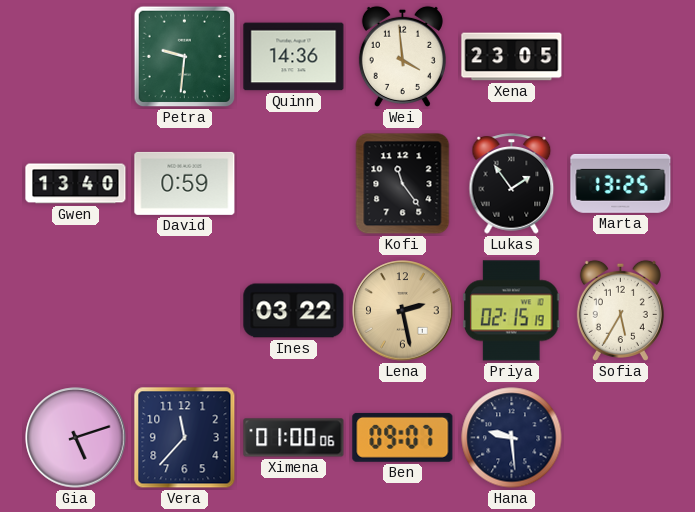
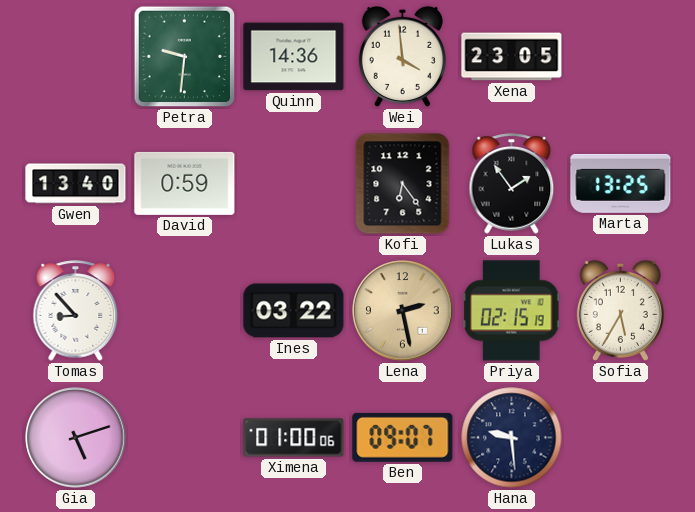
Kofi: 11:24 -> 6:24
Tomas: none -> 8:53
Vera: 11:37 -> none
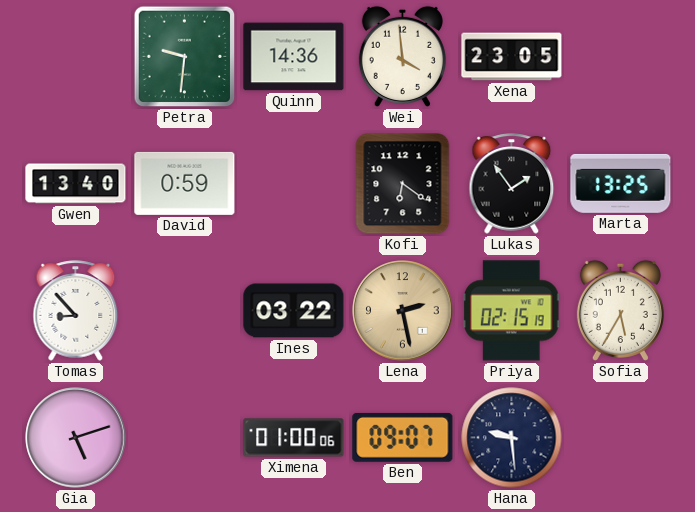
Kofi: 6:24 -> 6:21
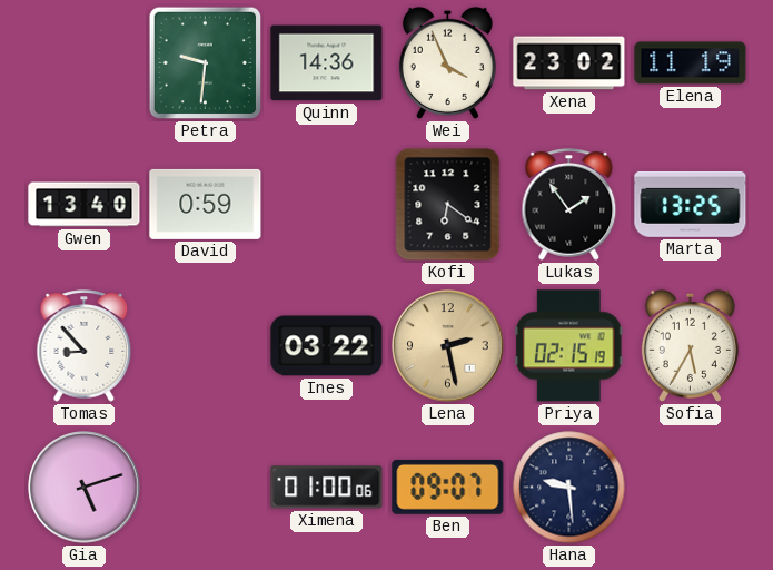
Wei: 3:59 -> 3:56
Xena: 23:05 -> 23:02
Elena: none -> 11:19
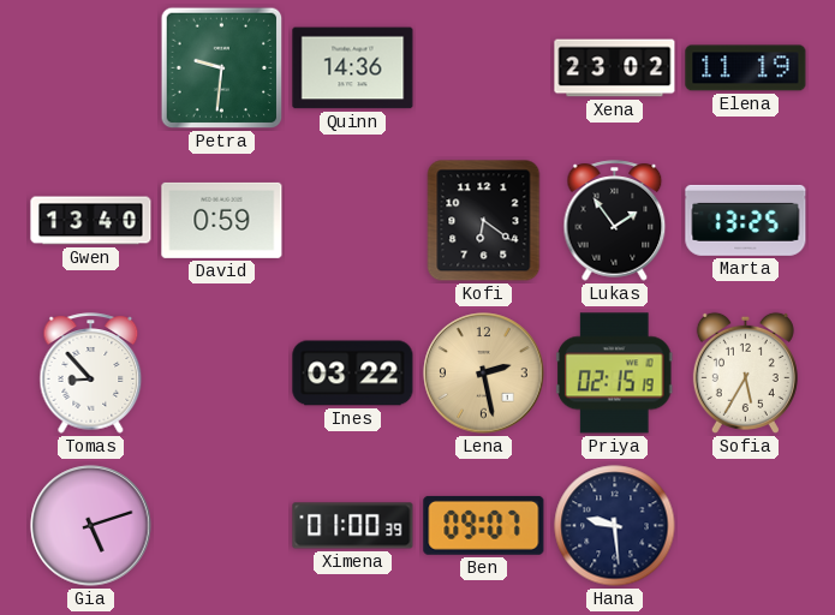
Wei: 3:56 -> none
Ximena: 01:00:06 -> 01:00:39
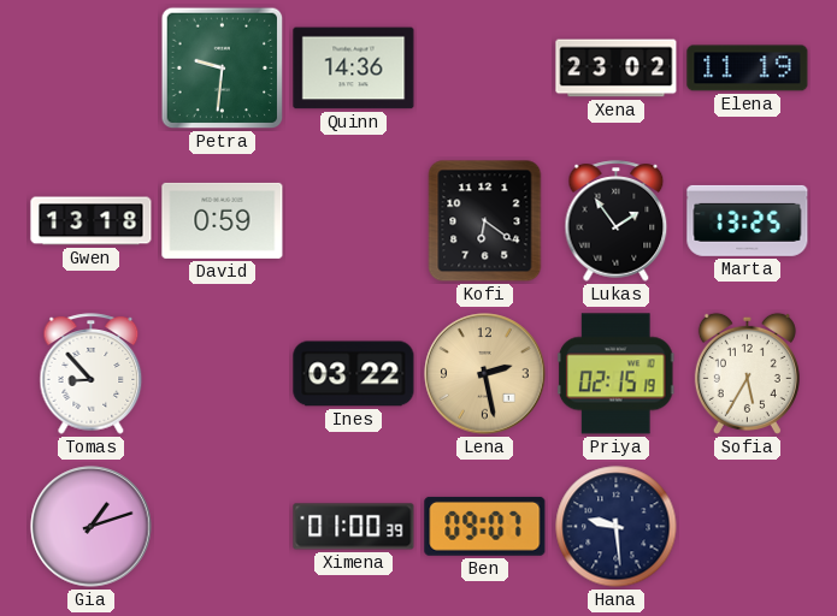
Gwen: 13:40 -> 13:18
Gia: 5:12 -> 1:12
